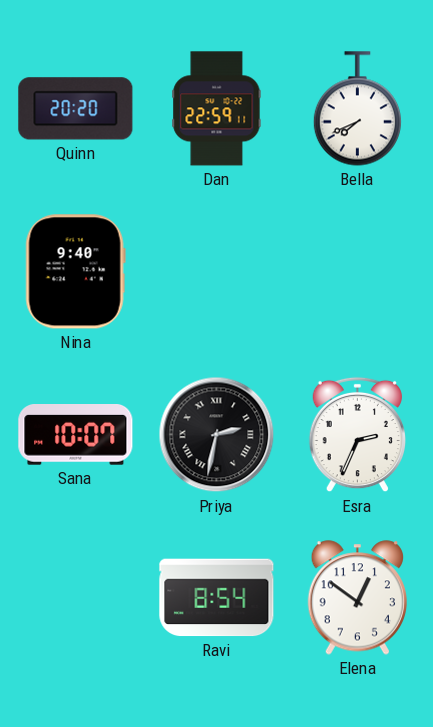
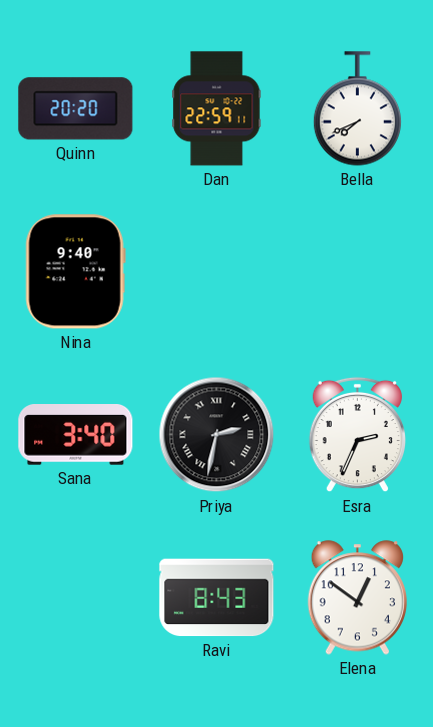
Sana: 10:07 -> 3:40
Ravi: 8:54 -> 8:43
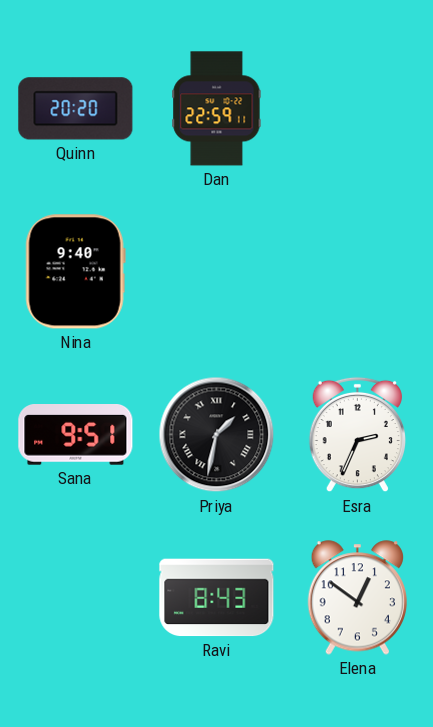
Bella: 7:41 -> none
Sana: 3:40 -> 9:51
Priya: 2:32 -> 1:32
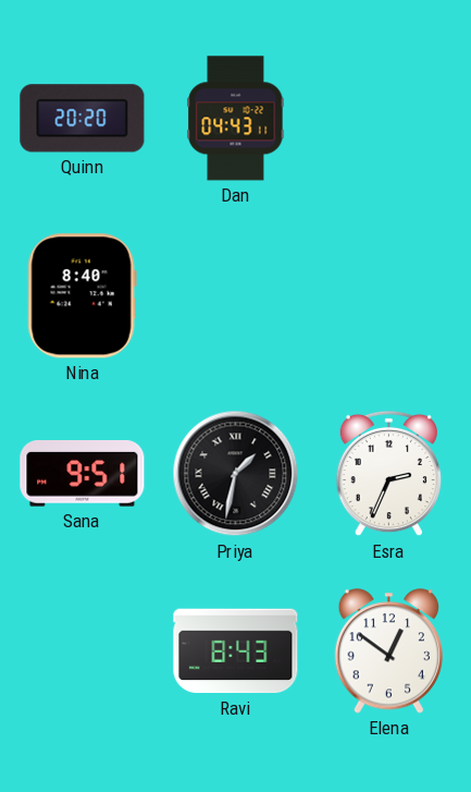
Dan: 22:59 -> 04:43
Nina: 9:40 -> 8:40
